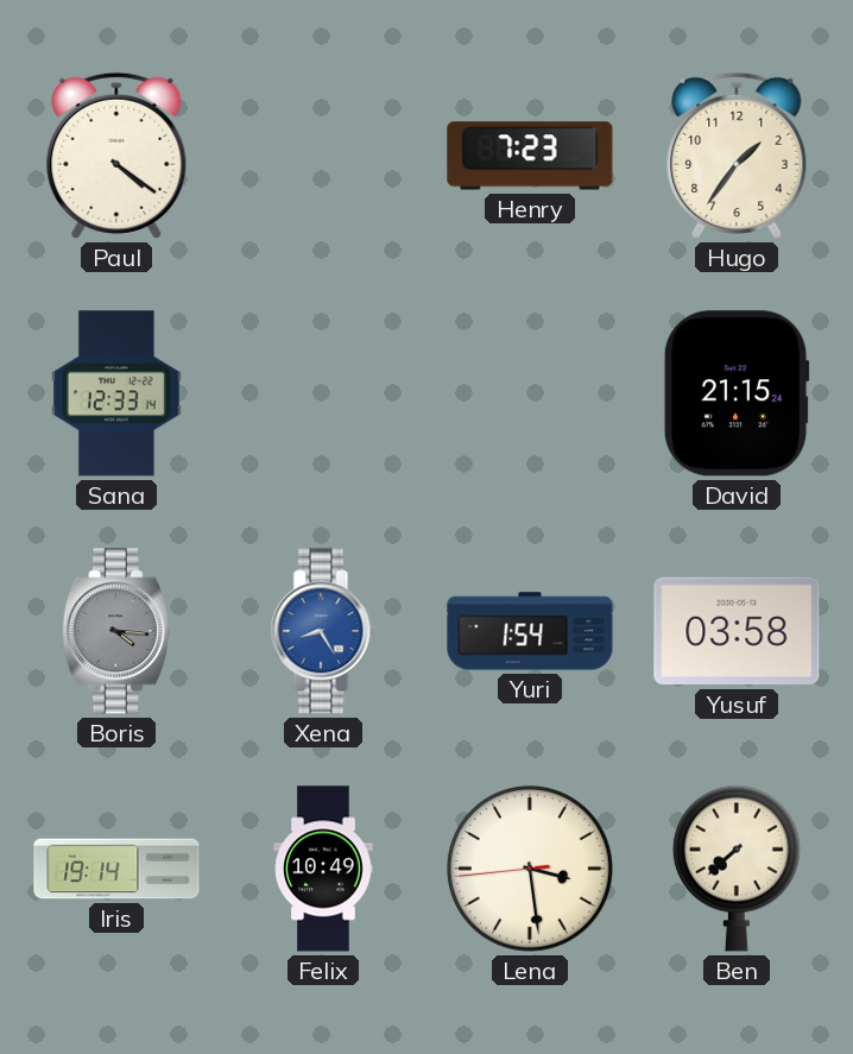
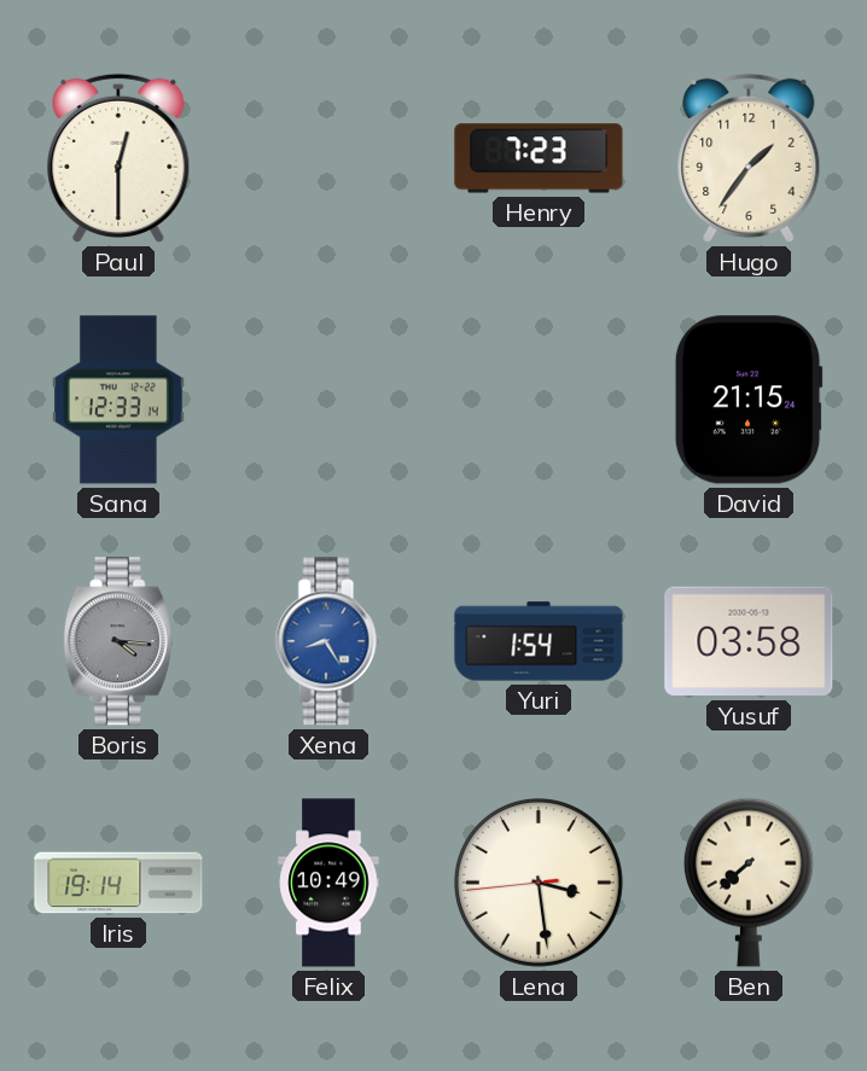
Paul: 4:21 -> 12:30
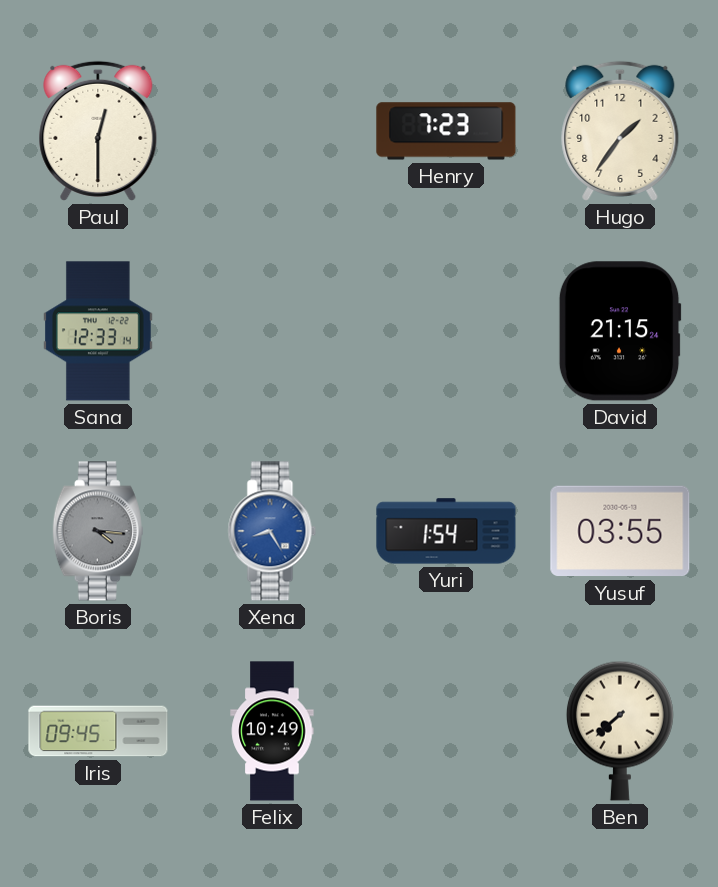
Yusuf: 03:58 -> 03:55
Iris: 19:14 -> 09:45
Lena: 3:28 -> none
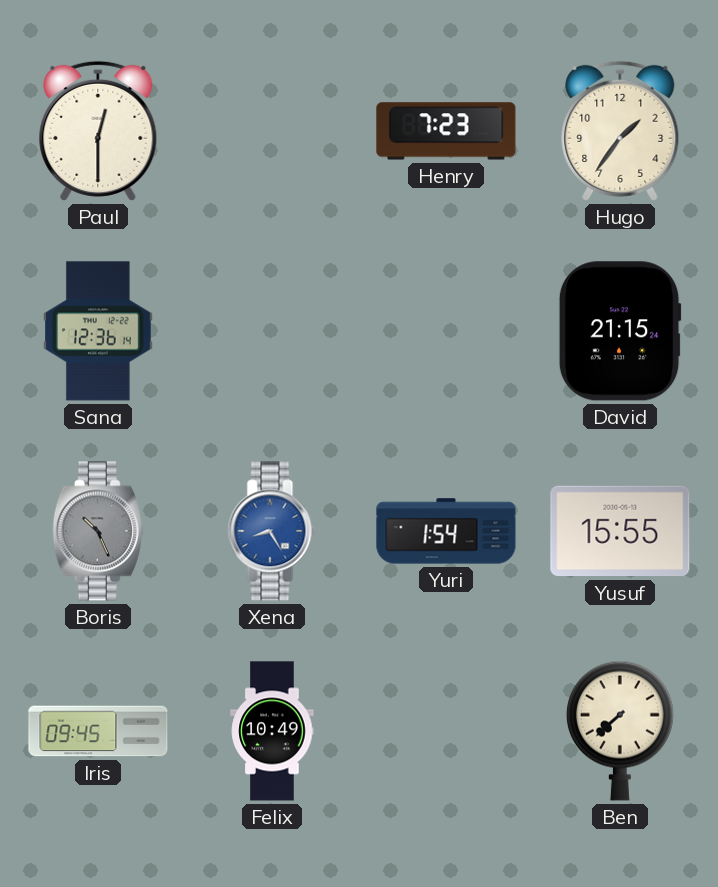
Sana: 12:33 -> 12:36
Boris: 4:16 -> 10:26
Yusuf: 03:55 -> 15:55
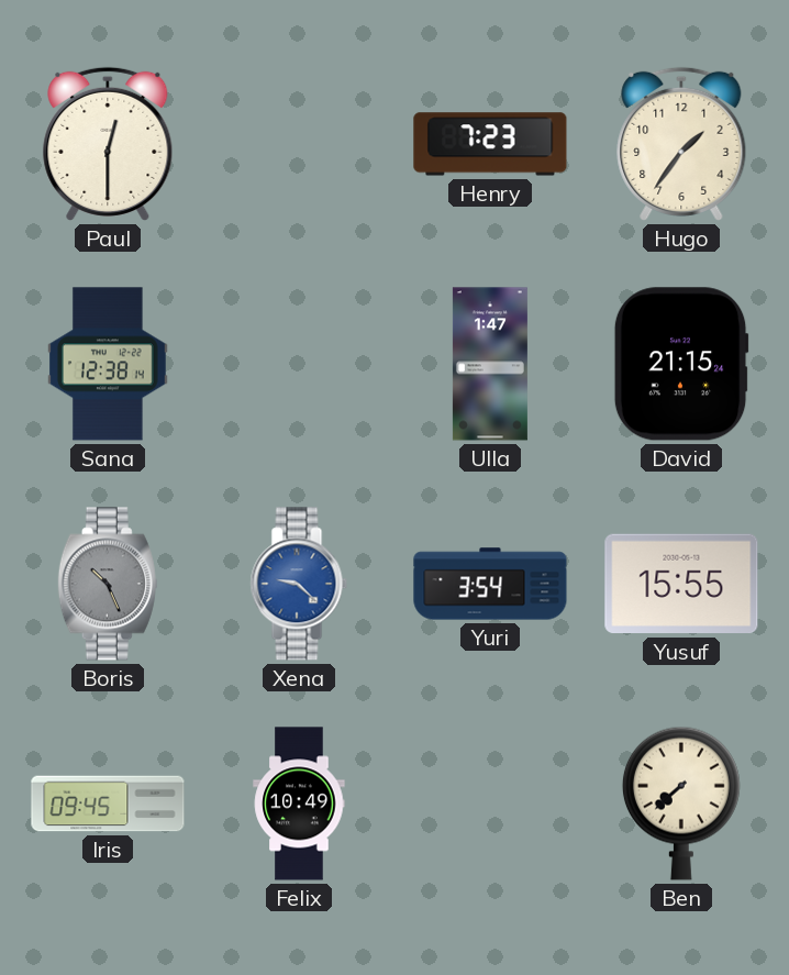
Sana: 12:36 -> 12:38
Ulla: none -> 1:47
Xena: 8:25 -> 9:22
Yuri: 1:54 -> 3:54
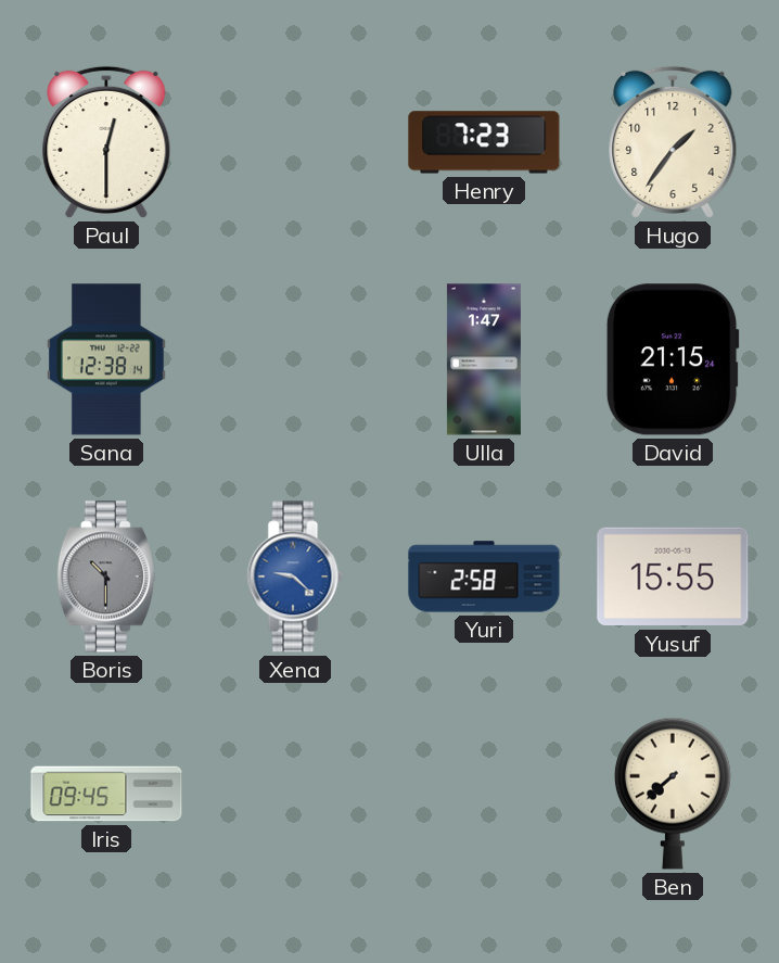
Boris: 10:26 -> 10:30
Yuri: 3:54 -> 2:58
Felix: 10:49 -> none
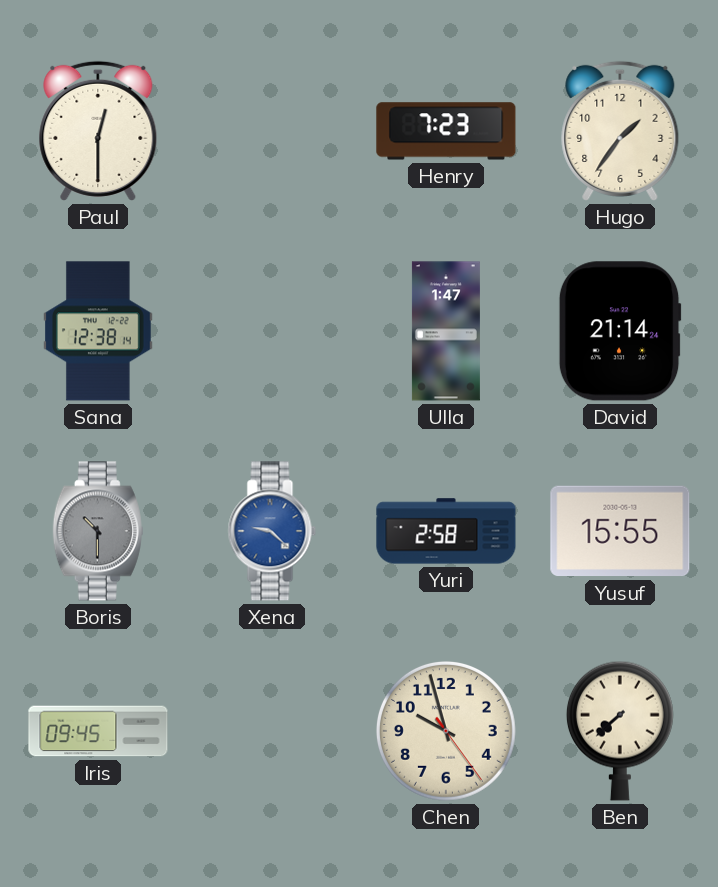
David: 21:15 -> 21:14
Chen: none -> 9:57
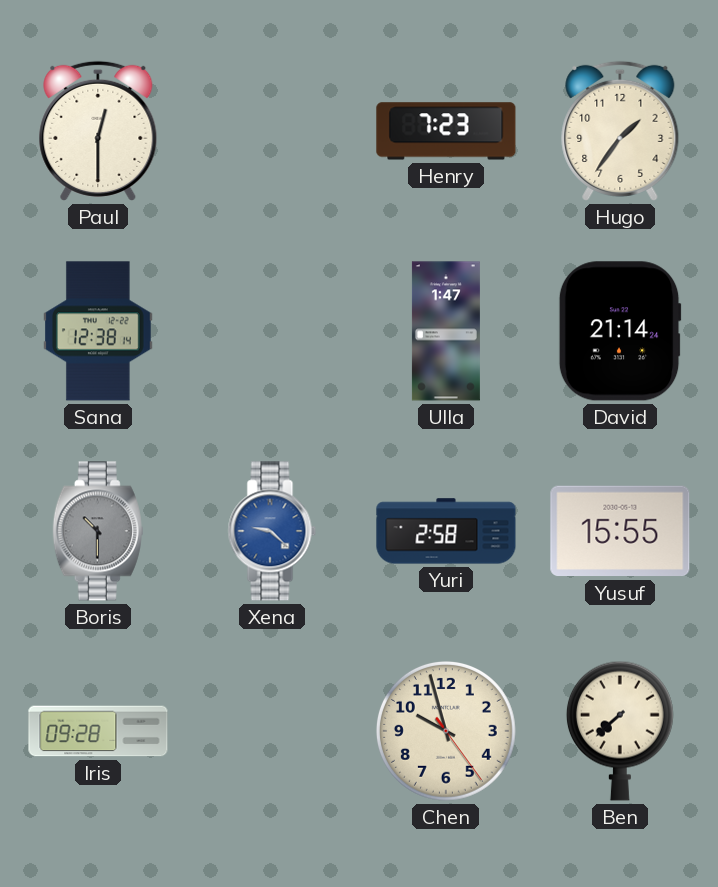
Iris: 09:45 -> 09:28
